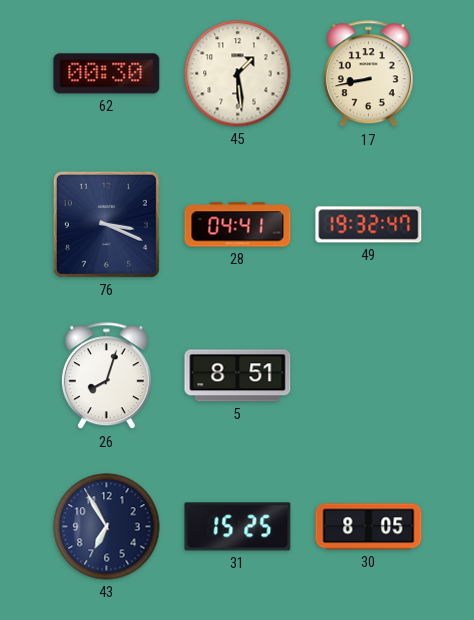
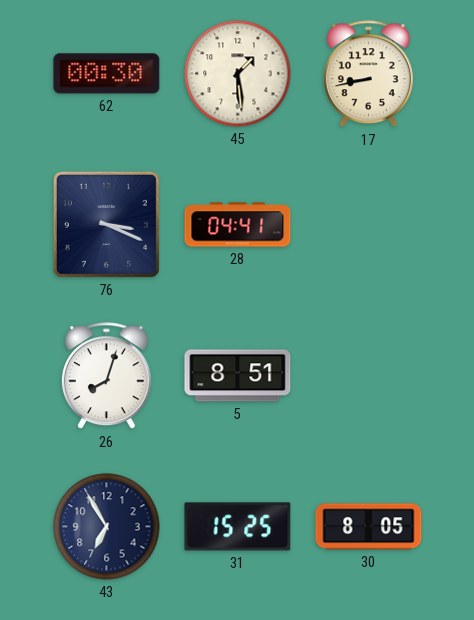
49: 19:32 -> none
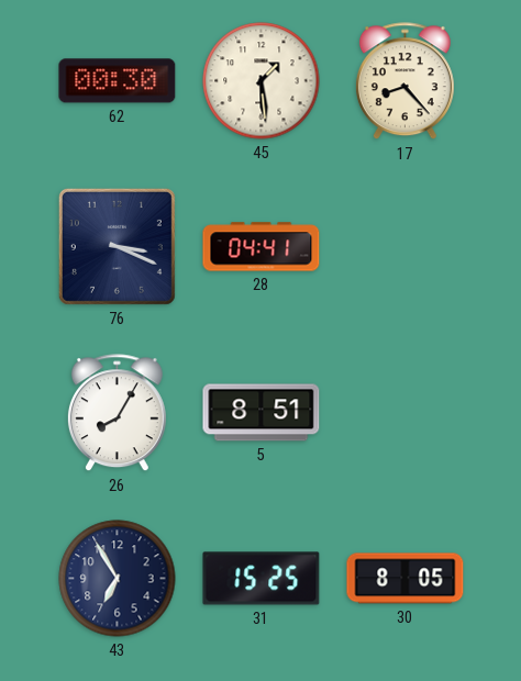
17: 8:43 -> 8:23
26: 8:03 -> 8:05
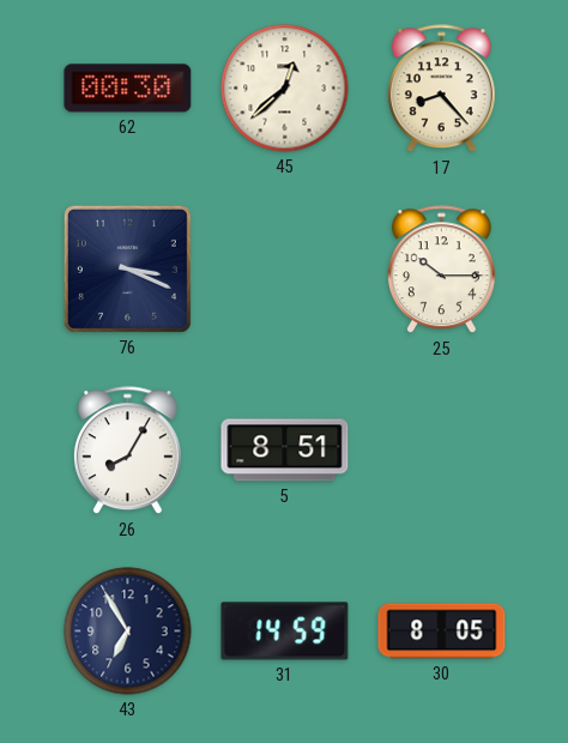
45: 1:29 -> 12:38
28: 04:41 -> none
25: none -> 10:15
31: 15:25 -> 14:59
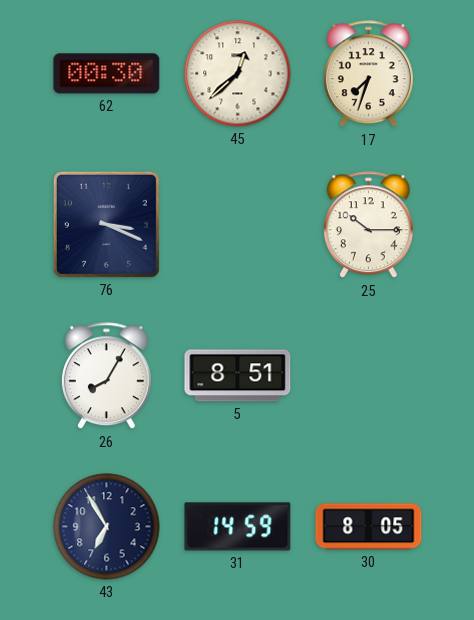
17: 8:23 -> 7:33
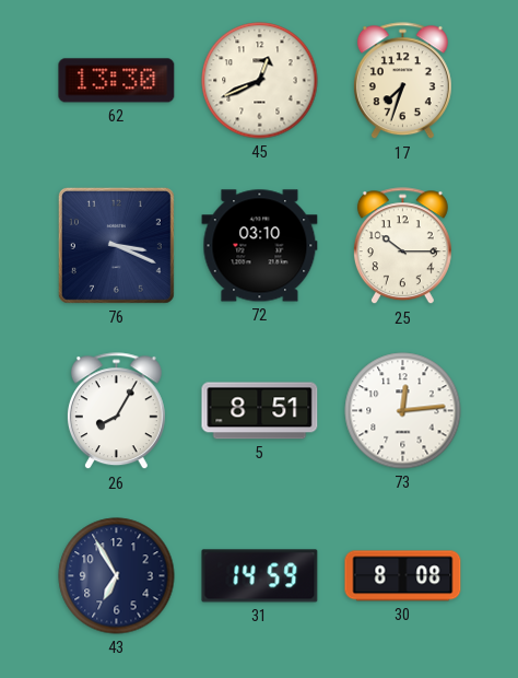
62: 00:30 -> 13:30
45: 12:38 -> 12:41
72: none -> 03:10
73: none -> 12:14
30: 8:05 -> 8:08
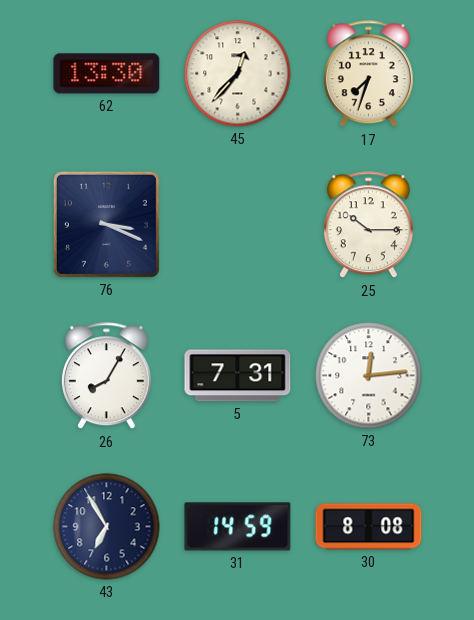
45: 12:41 -> 12:37
72: 03:10 -> none
5: 8:51 -> 7:31
